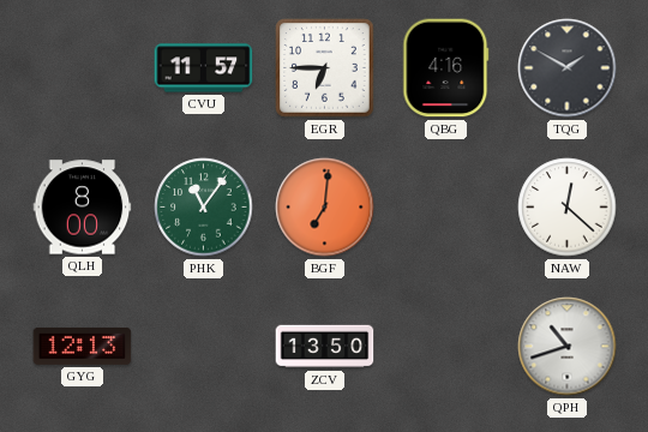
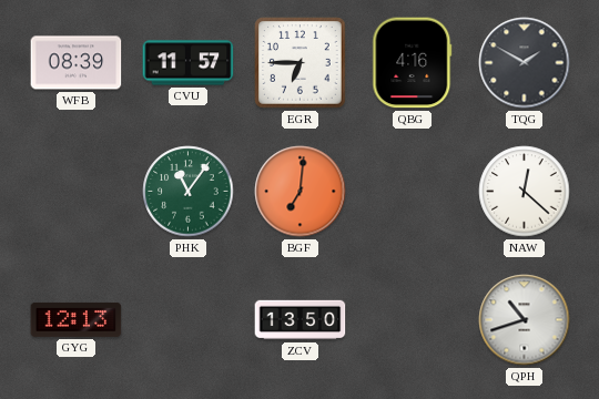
WFB: none -> 08:39
QLH: 8:00 -> none
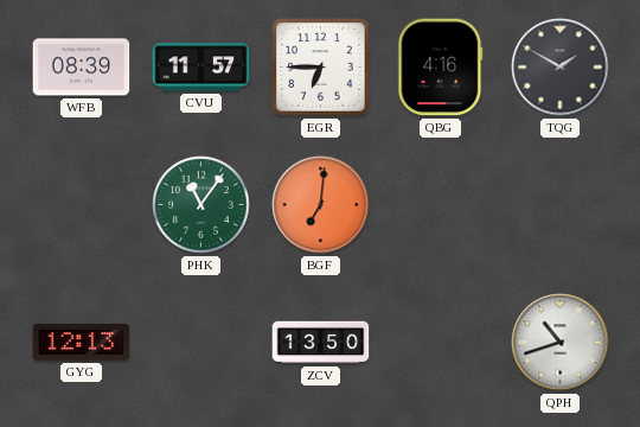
NAW: 12:22 -> none
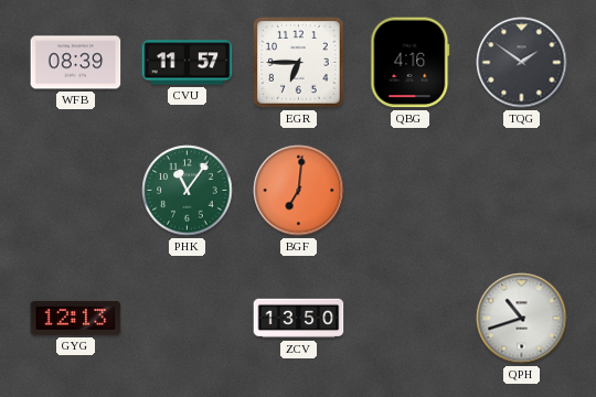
TQG: 1:50 -> 1:51
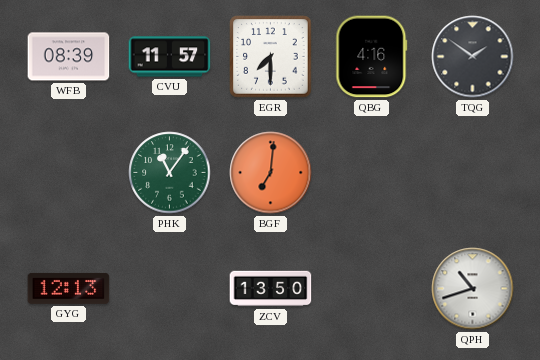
EGR: 6:45 -> 7:30
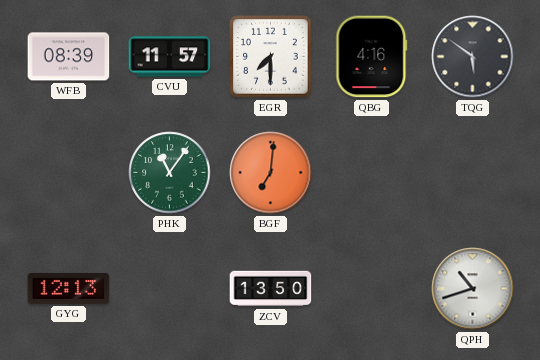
TQG: 1:51 -> 5:51
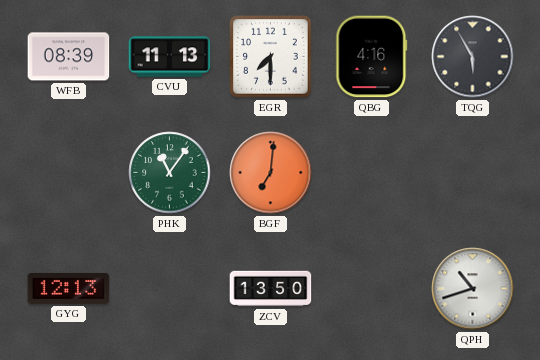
CVU: 11:57 -> 11:13
TQG: 5:51 -> 5:55
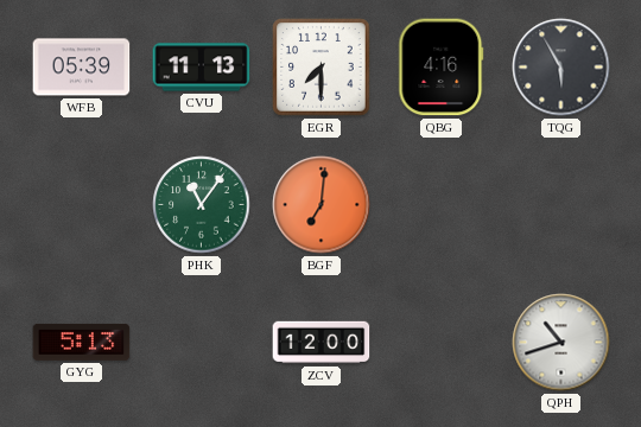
WFB: 08:39 -> 05:39
GYG: 12:13 -> 5:13
ZCV: 13:50 -> 12:00
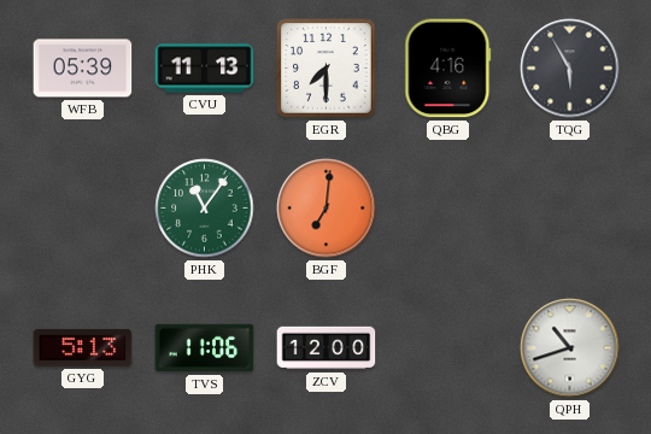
TVS: none -> 11:06
